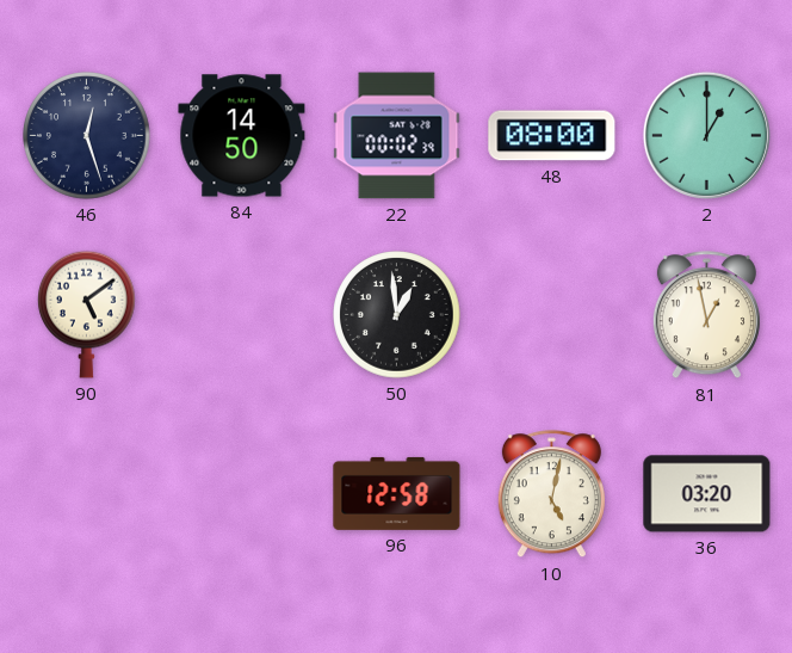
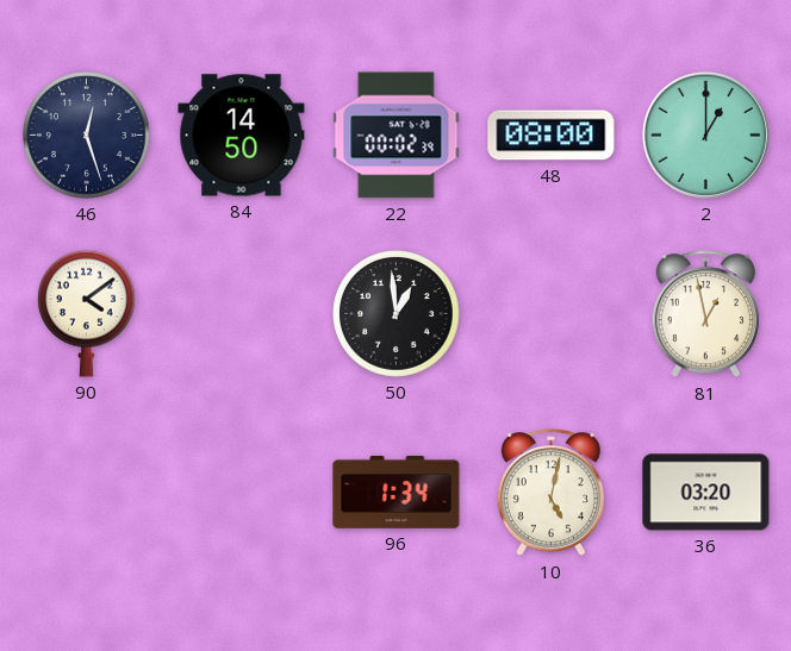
90: 5:09 -> 4:09
96: 12:58 -> 1:34
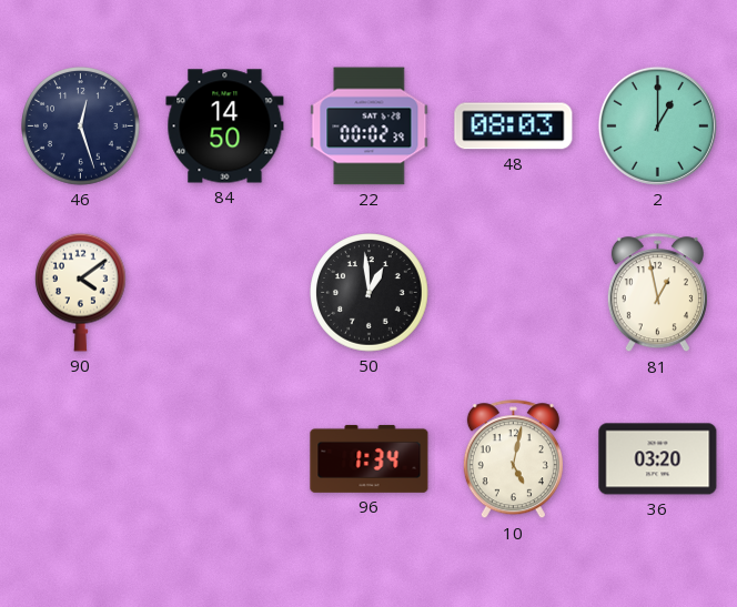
48: 08:00 -> 08:03
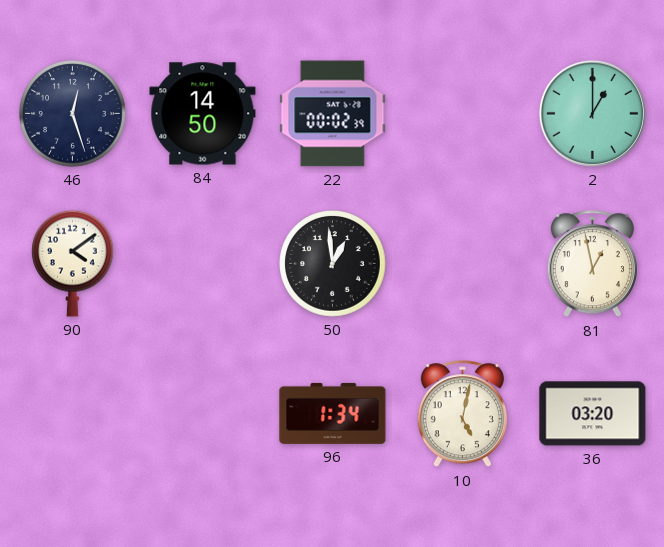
48: 08:03 -> none
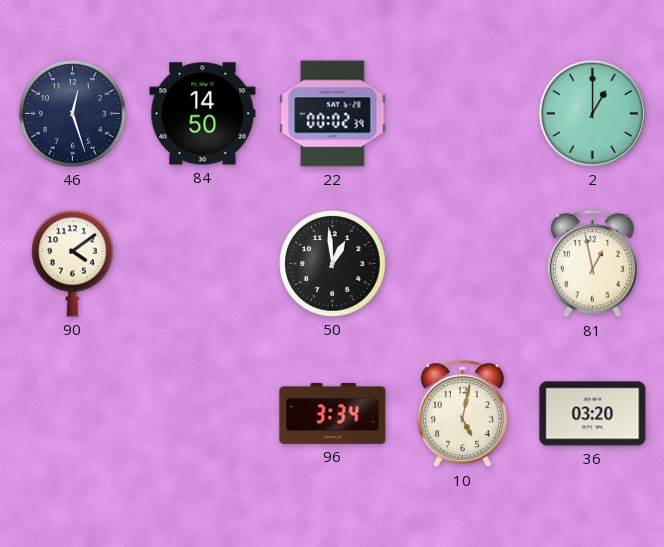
96: 1:34 -> 3:34
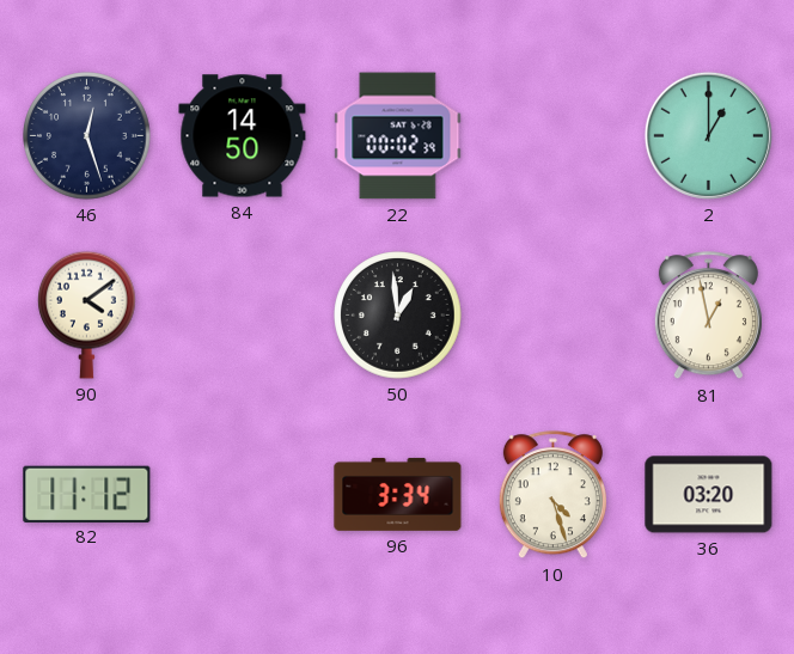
82: none -> 11:12
10: 5:02 -> 4:27
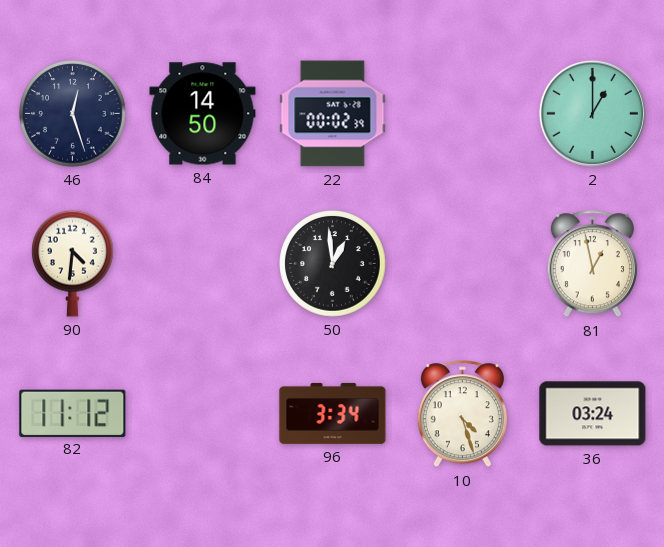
90: 4:09 -> 4:31
36: 03:20 -> 03:24
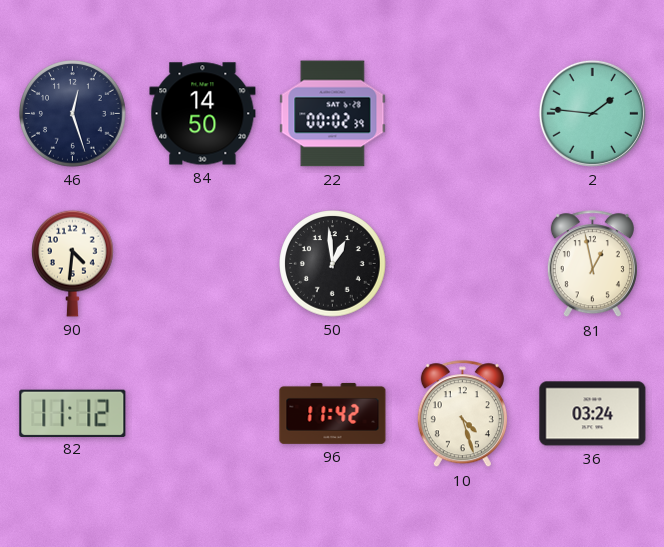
2: 1:00 -> 1:46
96: 3:34 -> 11:42
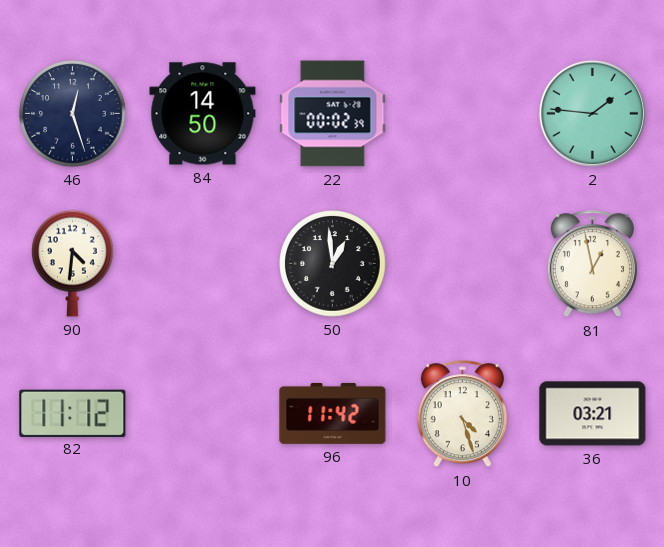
36: 03:24 -> 03:21
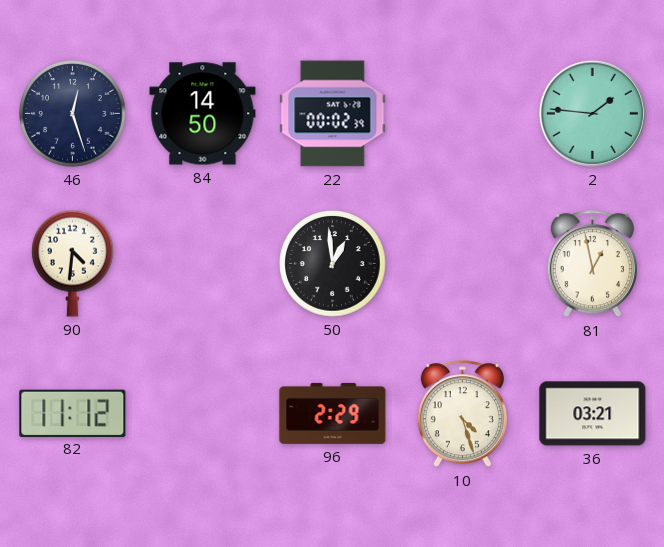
96: 11:42 -> 2:29
